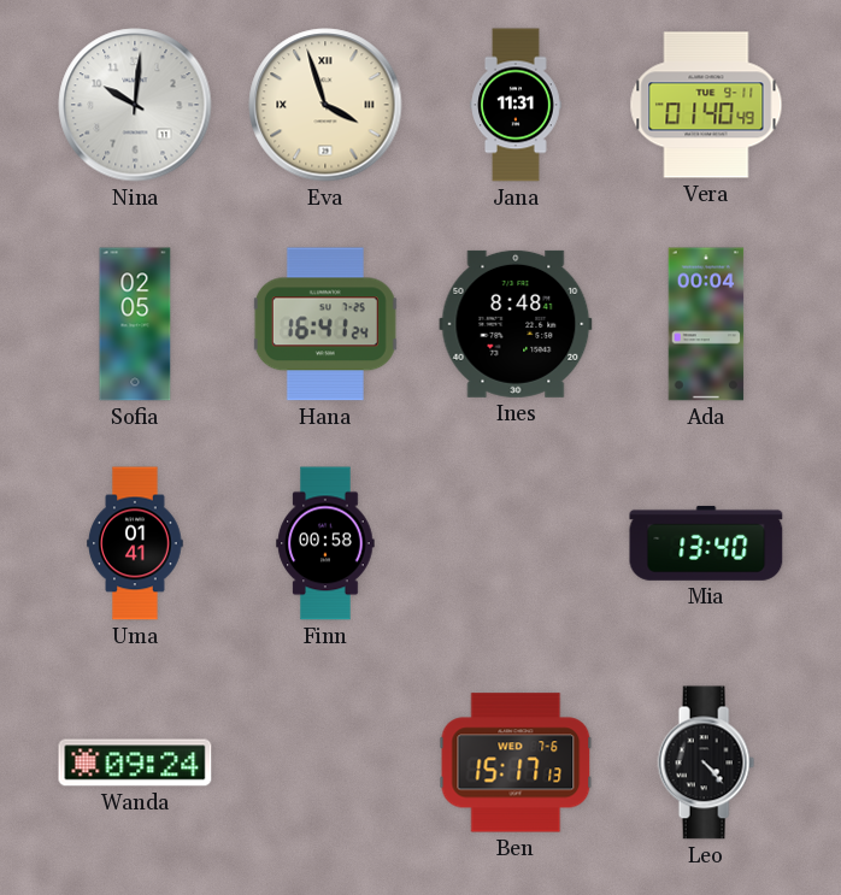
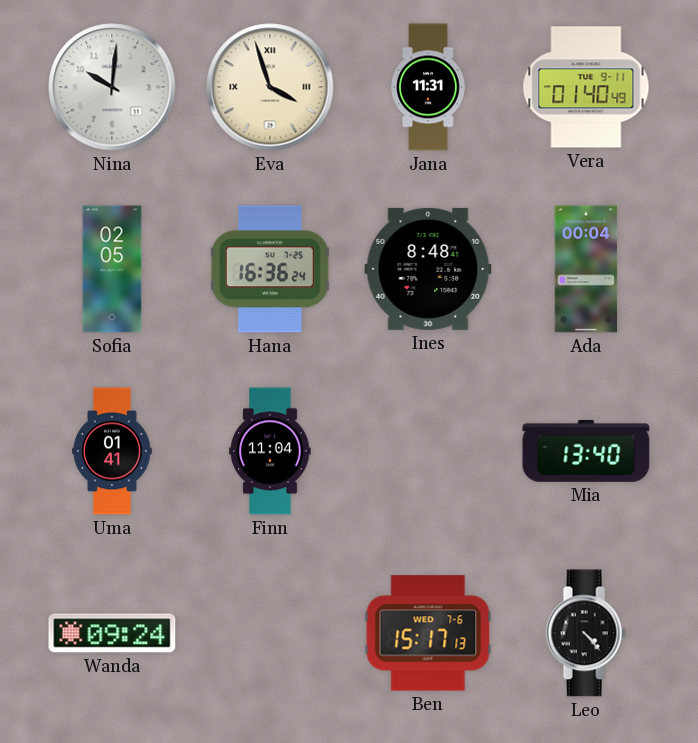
Hana: 16:41 -> 16:36
Finn: 00:58 -> 11:04
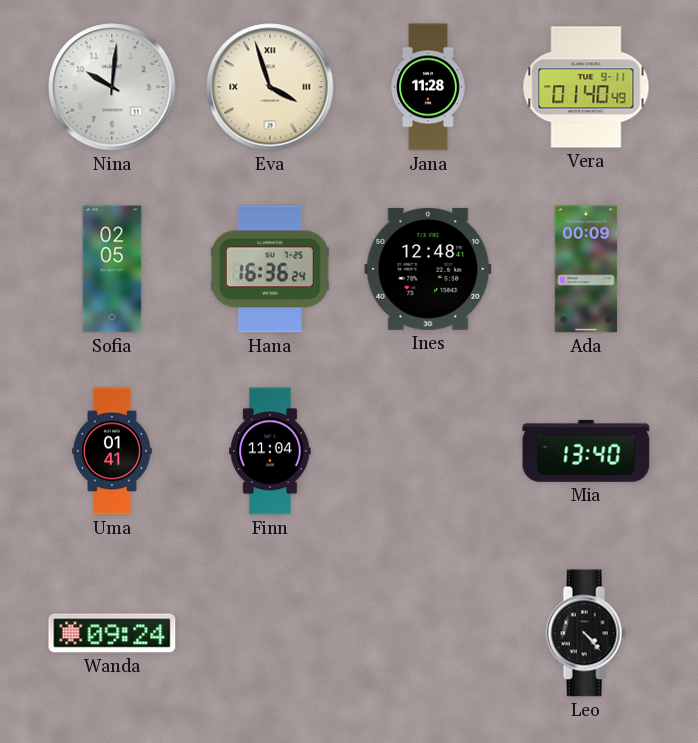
Jana: 11:31 -> 11:28
Ines: 8:48 -> 12:48
Ada: 00:04 -> 00:09
Ben: 15:17 -> none
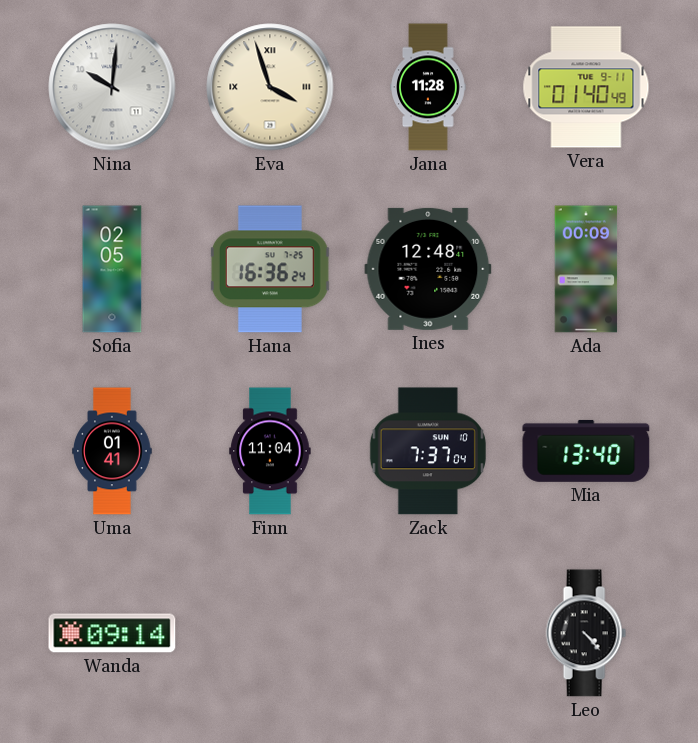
Zack: none -> 7:37
Wanda: 09:24 -> 09:14
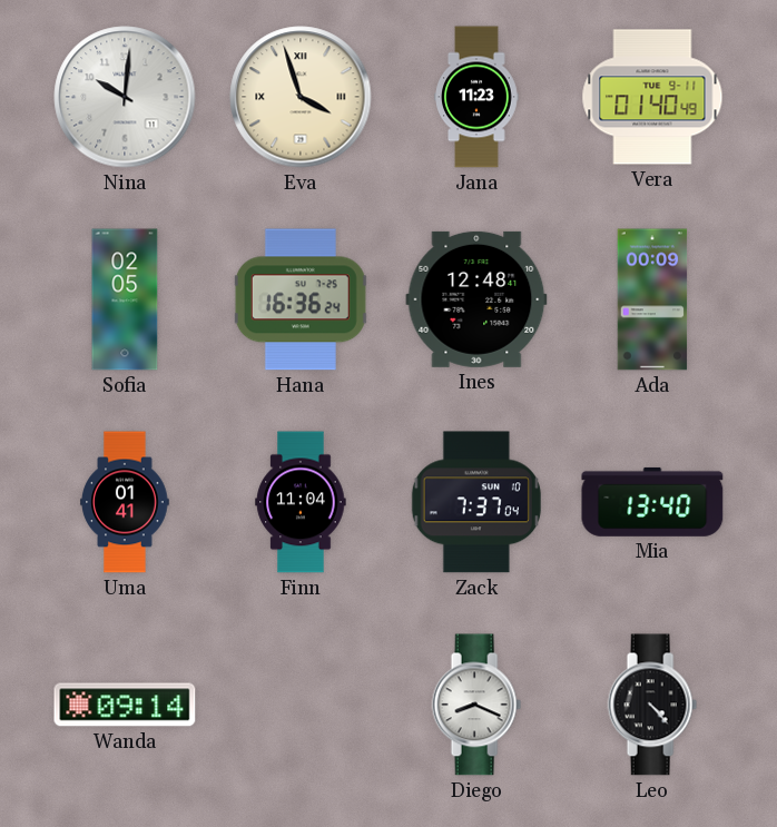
Jana: 11:28 -> 11:23
Diego: none -> 8:19
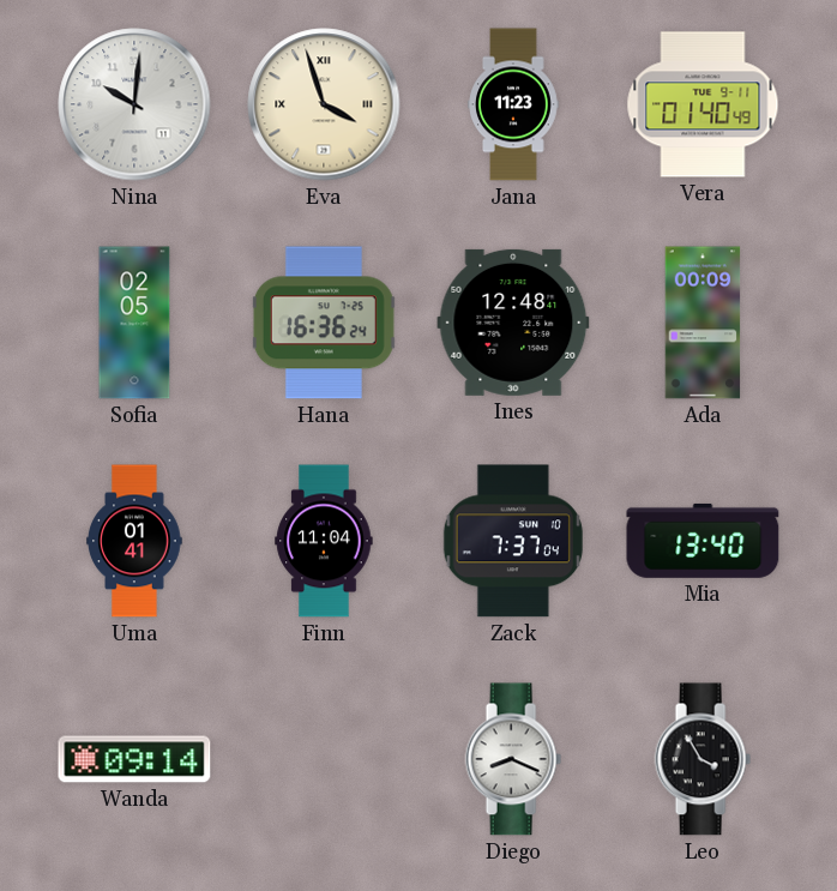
Leo: 4:23 -> 3:55
